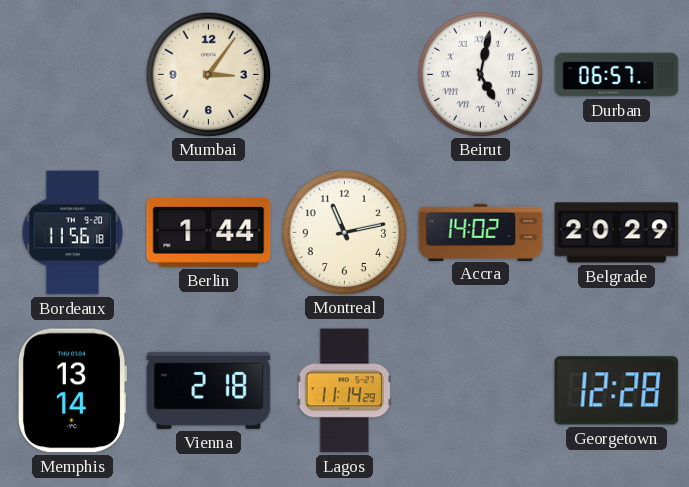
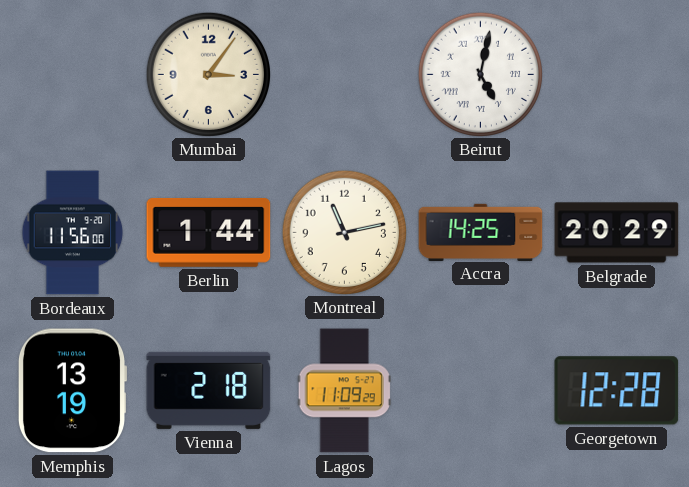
Durban: 06:57 -> none
Bordeaux: 11:56:18 -> 11:56:00
Accra: 14:02 -> 14:25
Memphis: 13:14 -> 13:19
Lagos: 11:14 -> 11:09
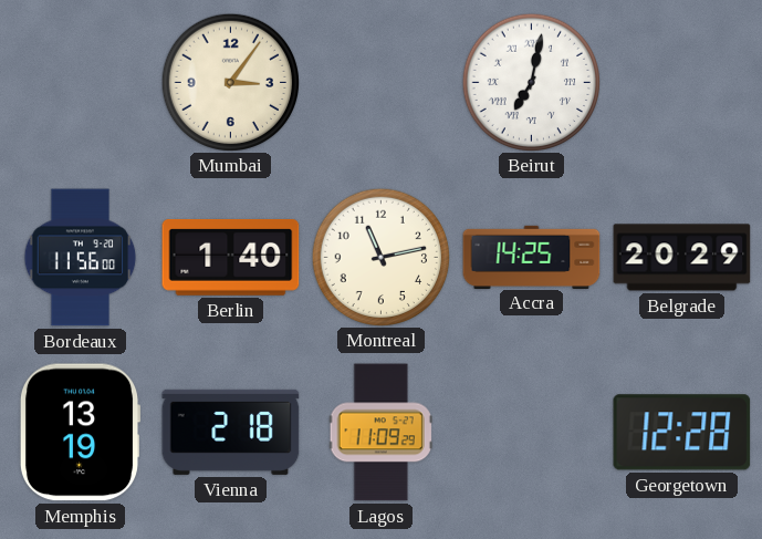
Beirut: 5:02 -> 7:02
Berlin: 1:44 -> 1:40
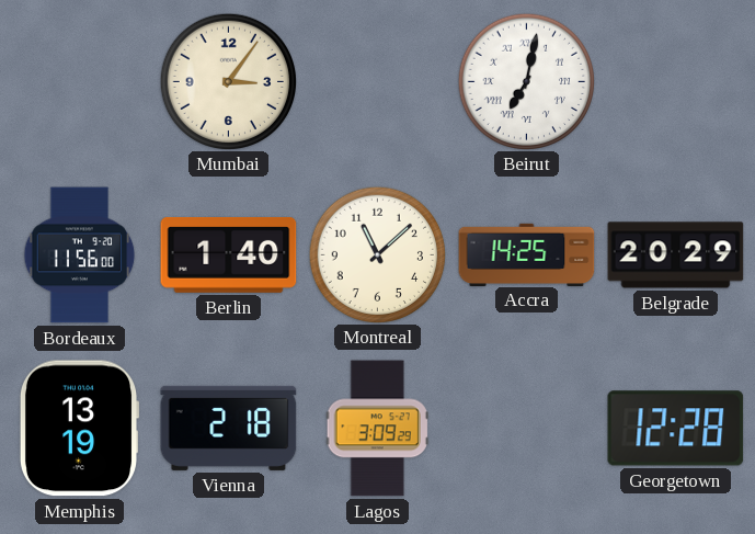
Montreal: 11:13 -> 11:08
Lagos: 11:09 -> 3:09
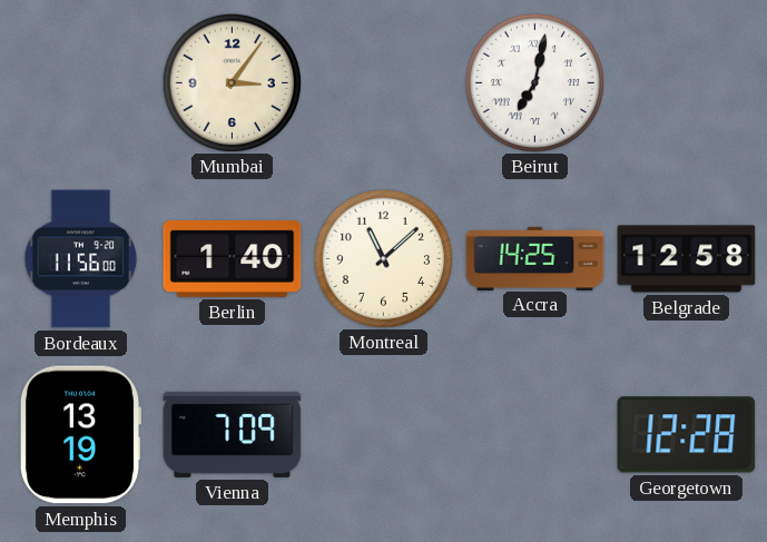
Belgrade: 20:29 -> 12:58
Vienna: 2:18 -> 7:09
Lagos: 3:09 -> none
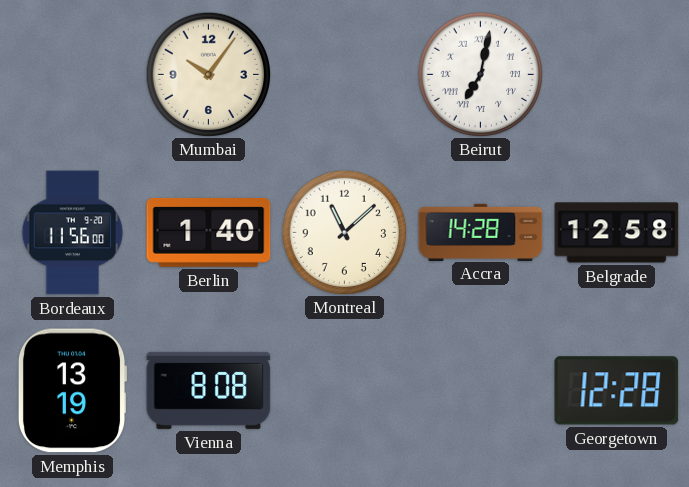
Mumbai: 3:06 -> 10:06
Accra: 14:25 -> 14:28
Vienna: 7:09 -> 8:08
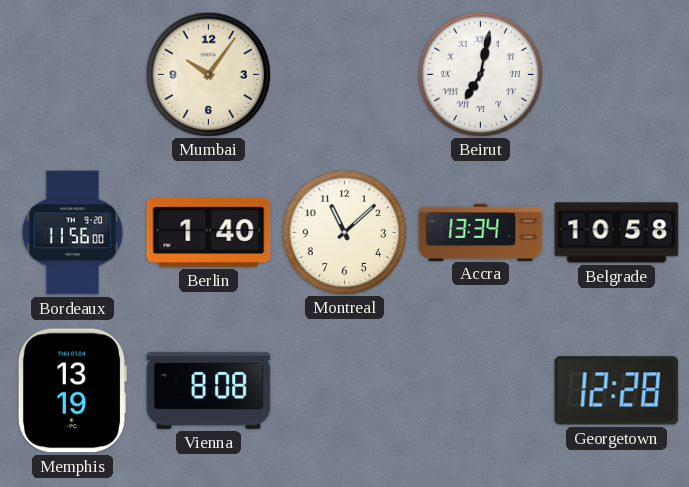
Accra: 14:28 -> 13:34
Belgrade: 12:58 -> 10:58
